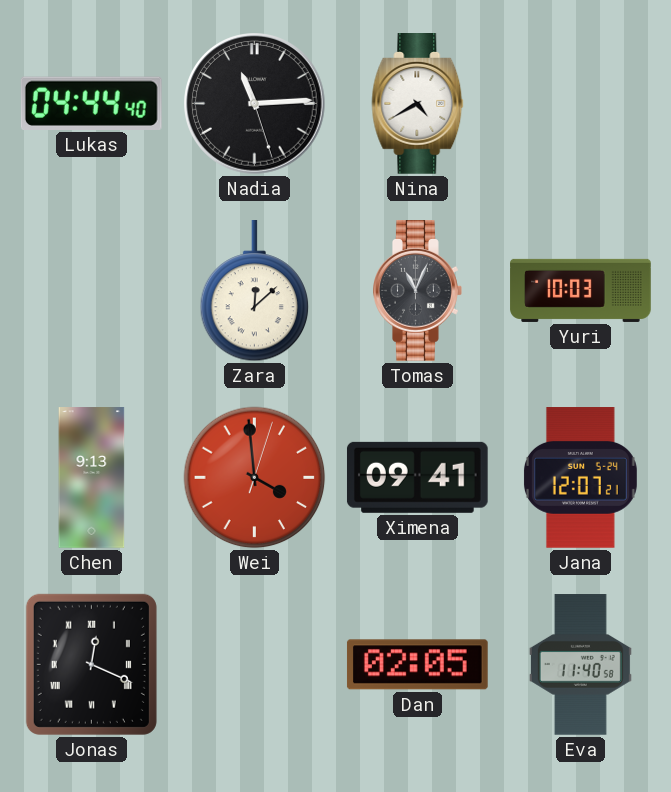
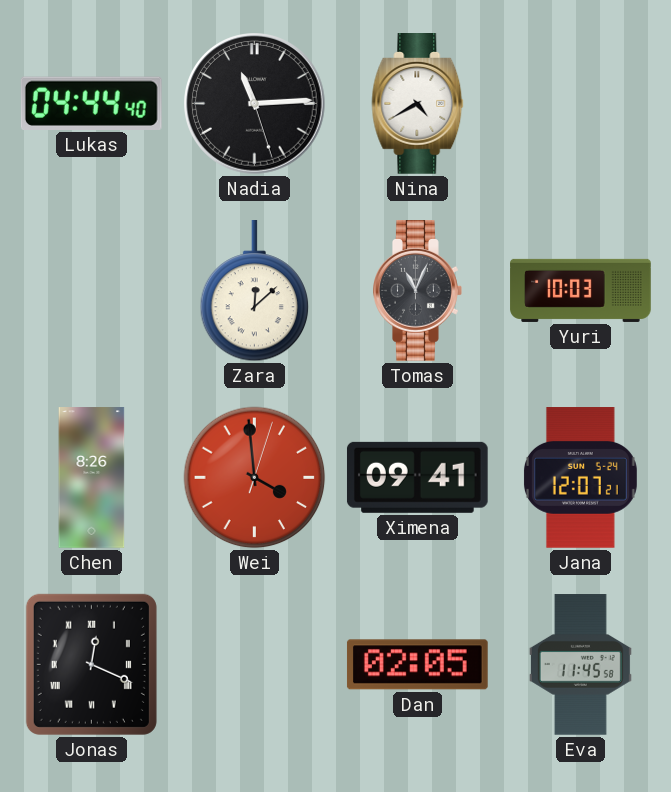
Chen: 9:13 -> 8:26
Eva: 11:40 -> 11:45
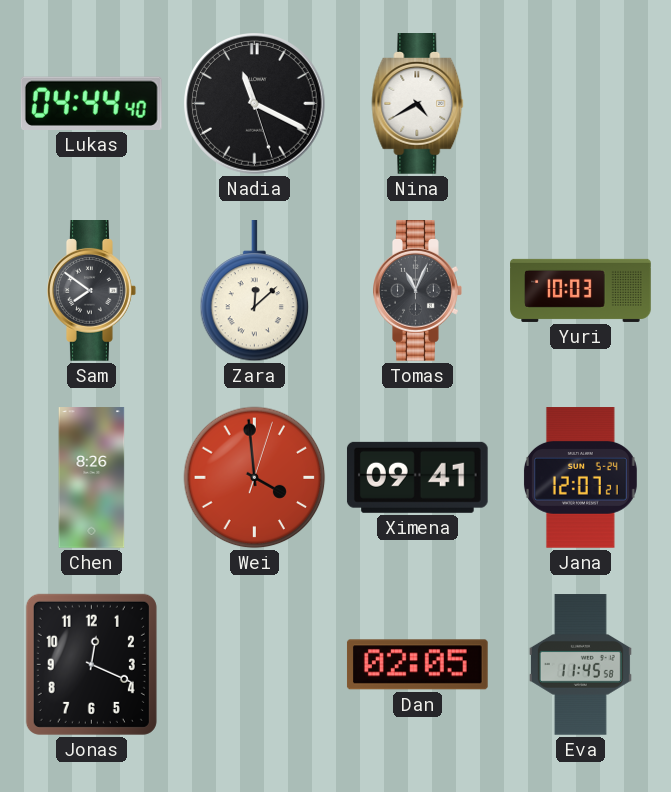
Nadia: 11:14 -> 11:19
Sam: none -> 7:51
Jonas numerals: Roman -> Arabic
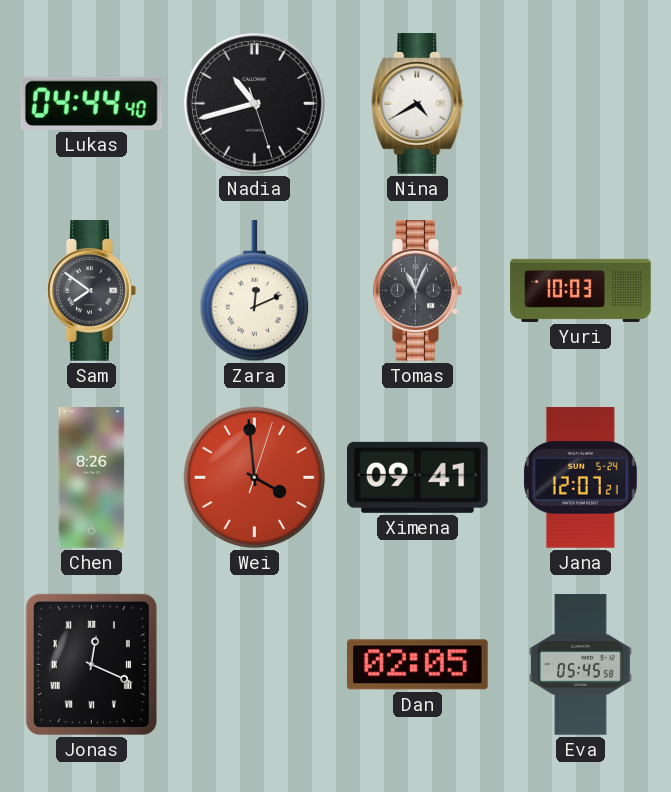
Nadia: 11:19 -> 10:42
Zara: 12:08 -> 12:11
Jonas numerals: Arabic -> Roman
Eva: 11:45 -> 05:45
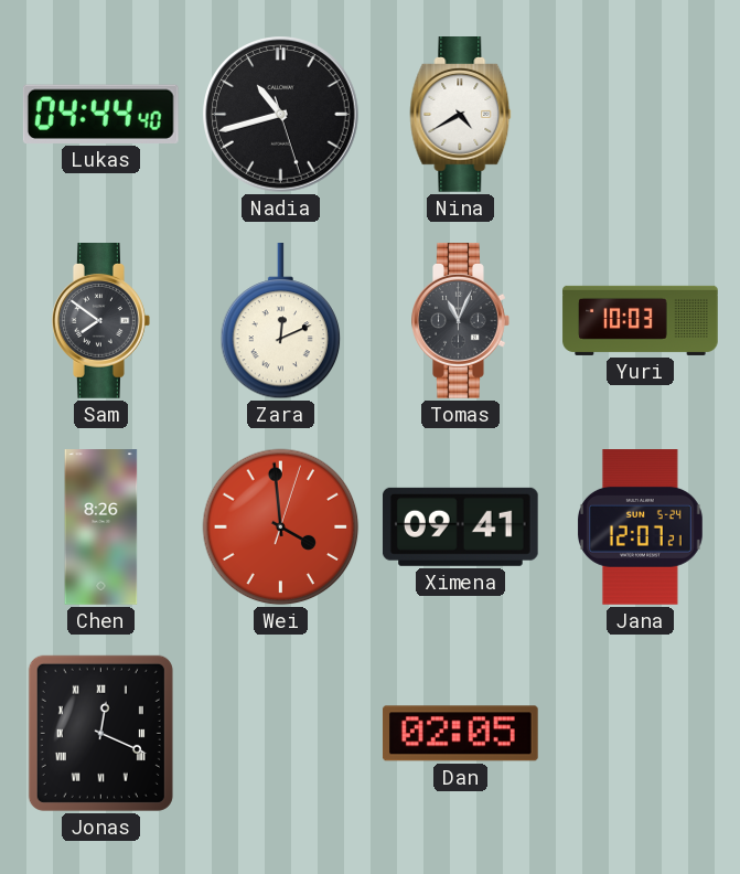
Eva: 05:45 -> none
